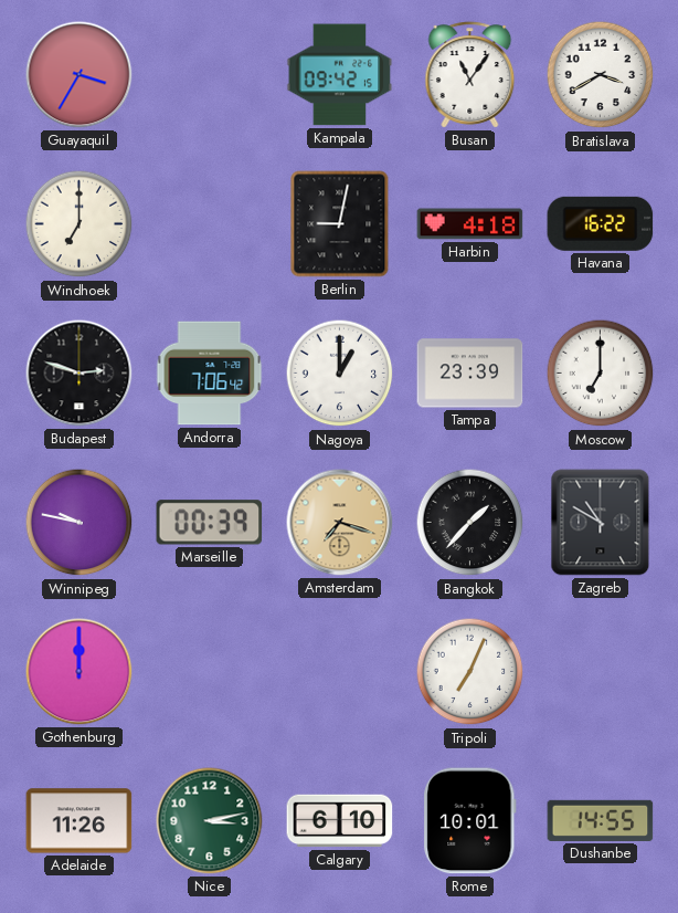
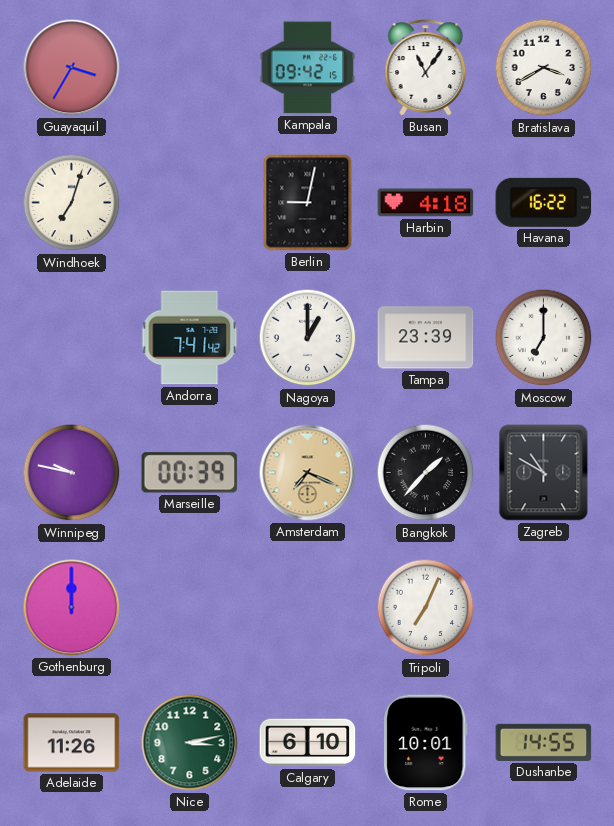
Windhoek: 7:00 -> 7:03
Budapest: 2:48 -> none
Andorra: 7:06 -> 7:41
Amsterdam: 7:18 -> 7:19
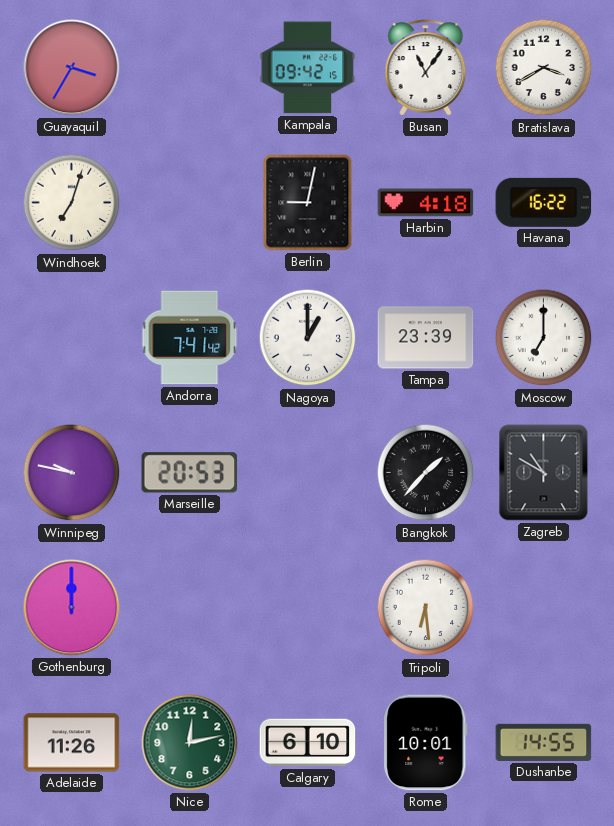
Marseille: 00:39 -> 20:53
Amsterdam: 7:19 -> none
Tripoli: 7:04 -> 6:29
Nice: 3:13 -> 12:13
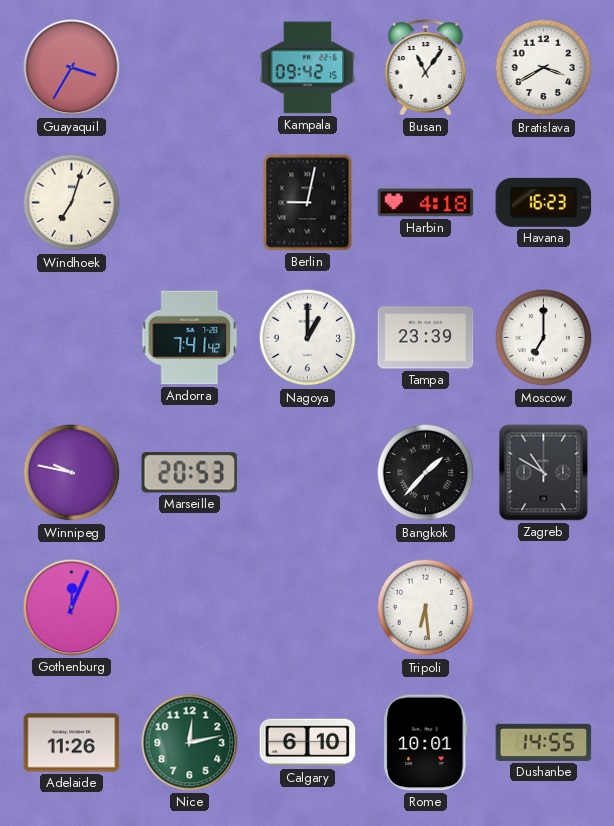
Havana: 16:22 -> 16:23
Gothenburg: 12:00 -> 12:04
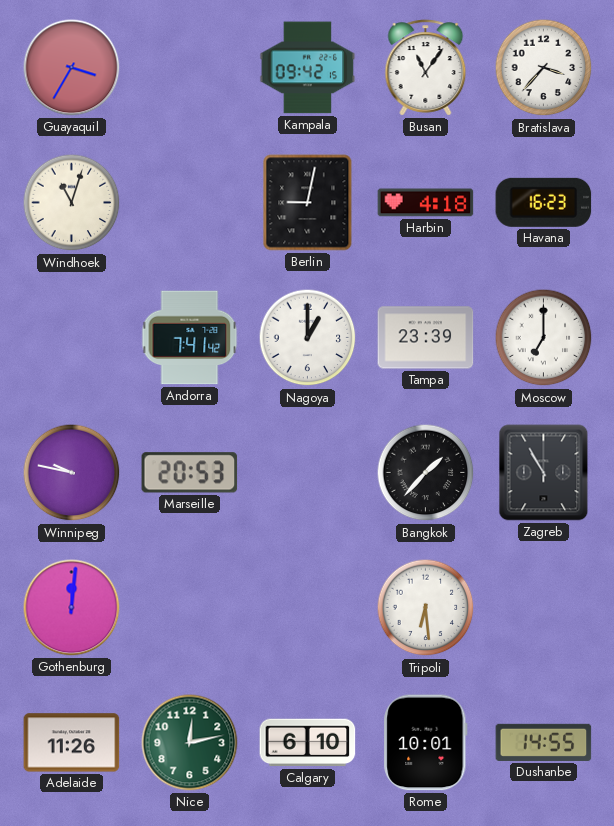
Bratislava: 3:40 -> 3:37
Windhoek: 7:03 -> 11:03
Zagreb: 10:50 -> 10:55
Gothenburg: 12:04 -> 12:01
